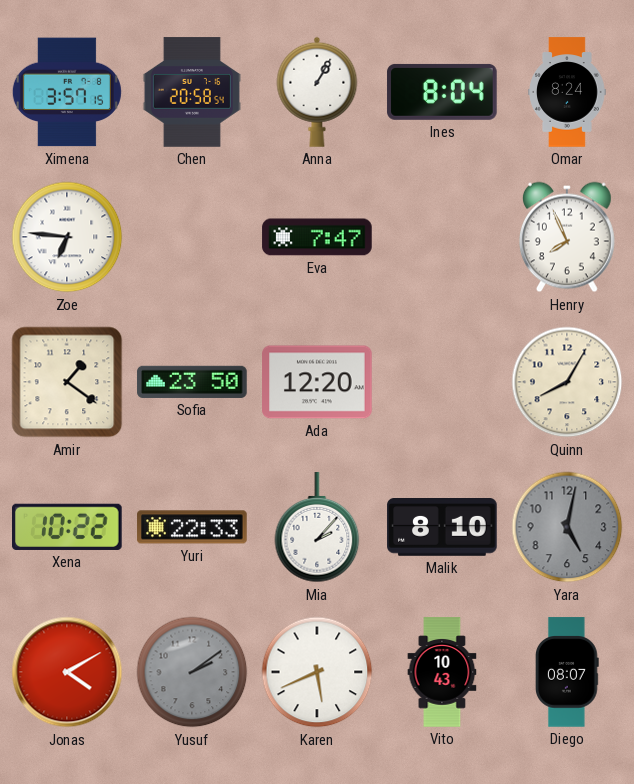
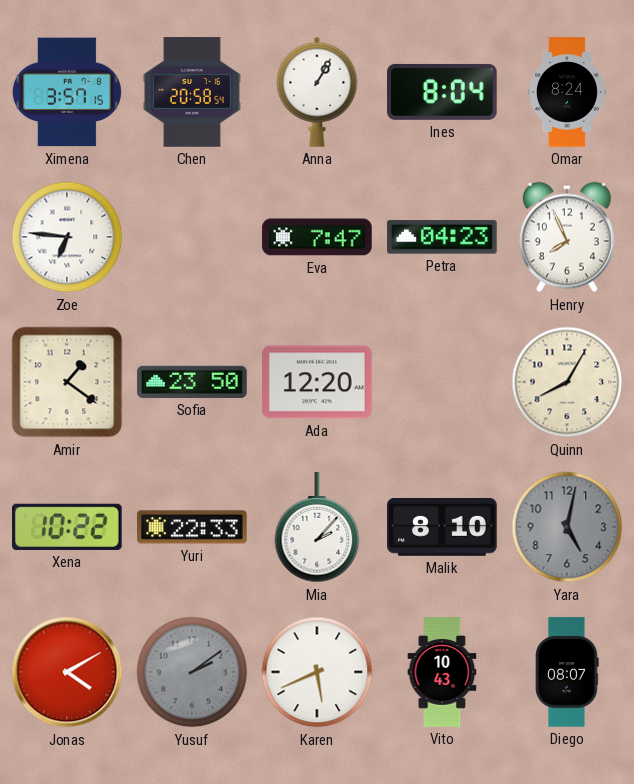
Petra: none -> 04:23
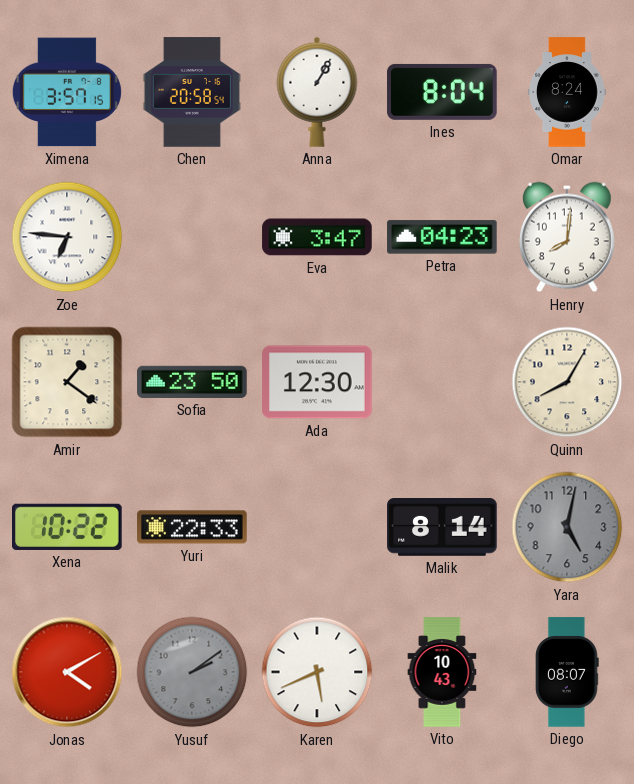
Eva: 7:47 -> 3:47
Henry: 7:56 -> 8:01
Ada: 12:20 -> 12:30
Mia: 2:07 -> none
Malik: 8:10 -> 8:14
